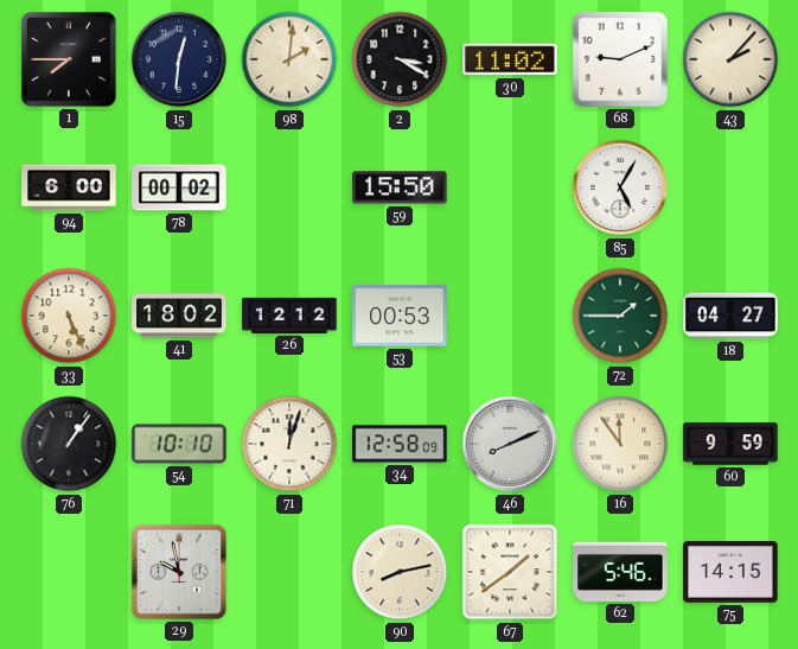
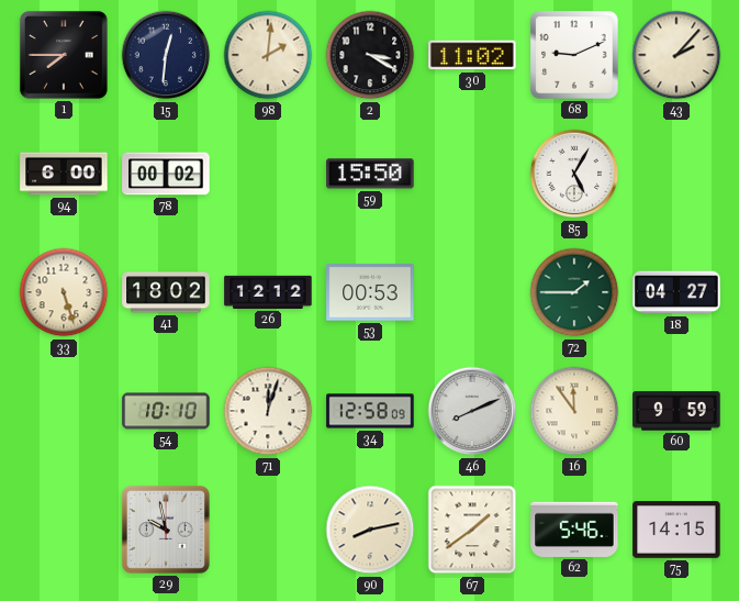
33: 5:26 -> 5:27
76: 1:06 -> none
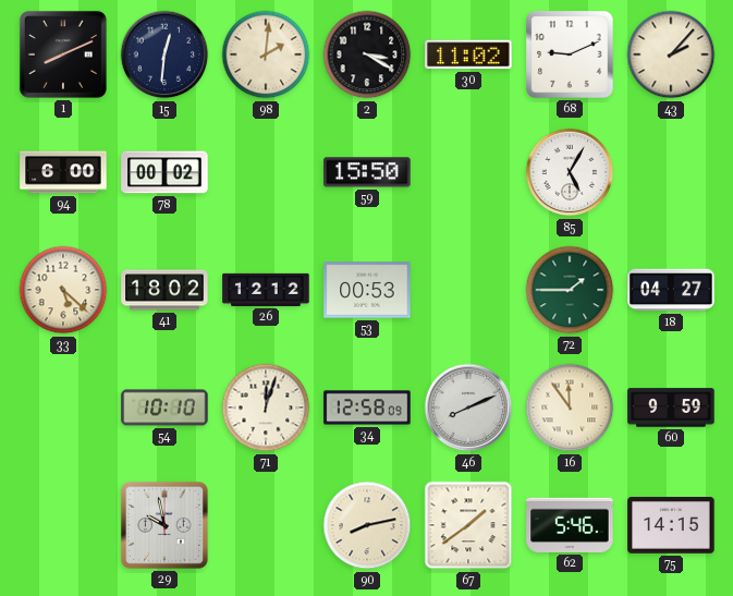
1: 7:45 -> 8:11
33: 5:27 -> 5:22
